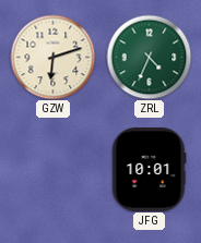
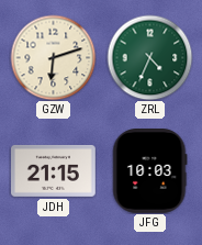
JDH: none -> 21:15
JFG: 10:01 -> 10:03
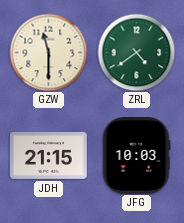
GZW: 6:12 -> 11:30
ZRL: 4:34 -> 4:39
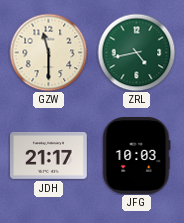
ZRL: 4:39 -> 4:43
JDH: 21:15 -> 21:17
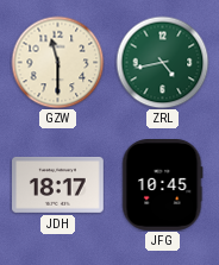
JDH: 21:17 -> 18:17
JFG: 10:03 -> 10:45
